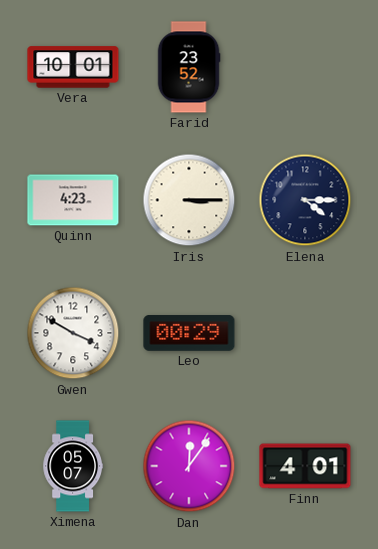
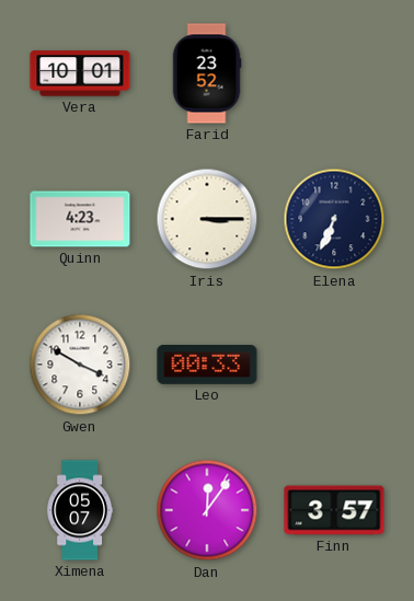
Elena: 4:15 -> 6:34
Leo: 00:29 -> 00:33
Finn: 4:01 -> 3:57
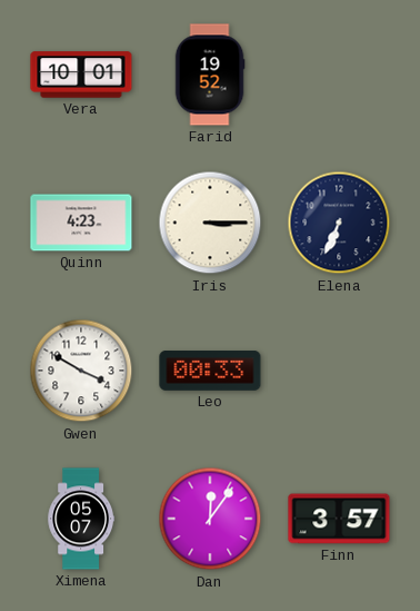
Farid: 23:52 -> 19:52
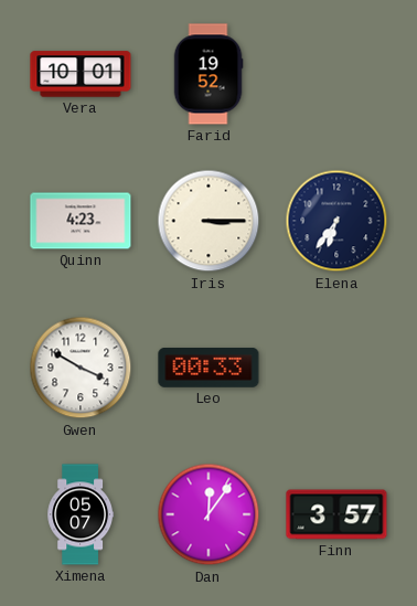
Elena: 6:34 -> 6:36
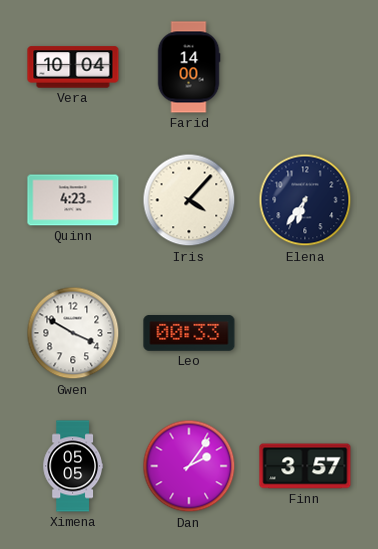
Vera: 10:01 -> 10:04
Farid: 19:52 -> 14:00
Iris: 3:15 -> 4:07
Ximena: 05:07 -> 05:05
Dan: 12:06 -> 2:06
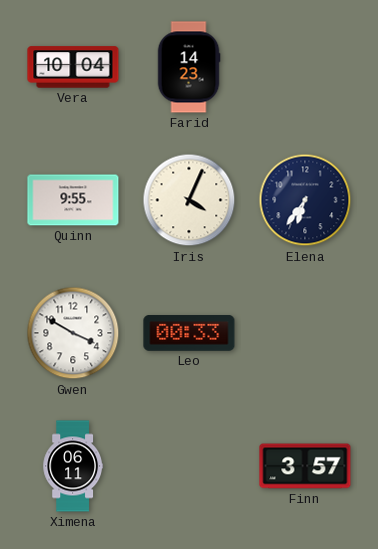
Farid: 14:00 -> 14:23
Quinn: 4:23 -> 9:55
Iris: 4:07 -> 4:04
Ximena: 05:05 -> 06:11
Dan: 2:06 -> none
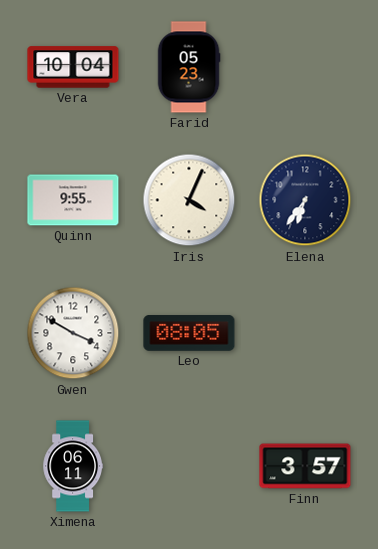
Farid: 14:23 -> 05:23
Leo: 00:33 -> 08:05
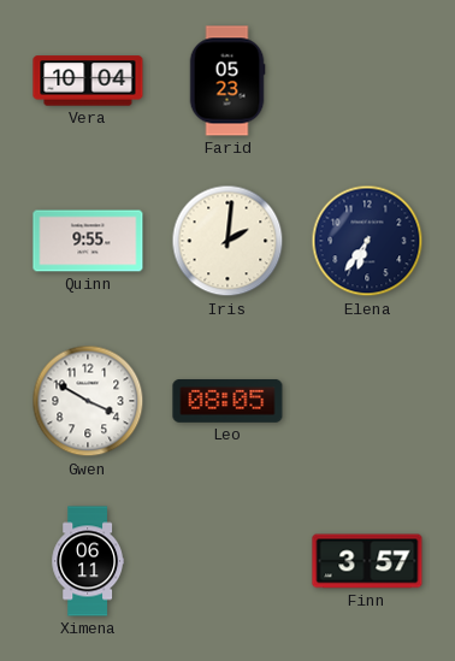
Iris: 4:04 -> 2:01
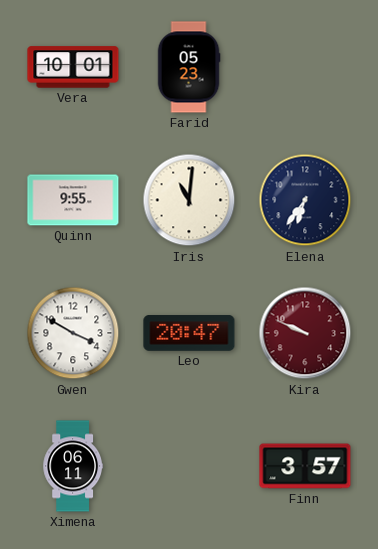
Vera: 10:04 -> 10:01
Iris: 2:01 -> 11:01
Leo: 08:05 -> 20:47
Kira: none -> 9:49
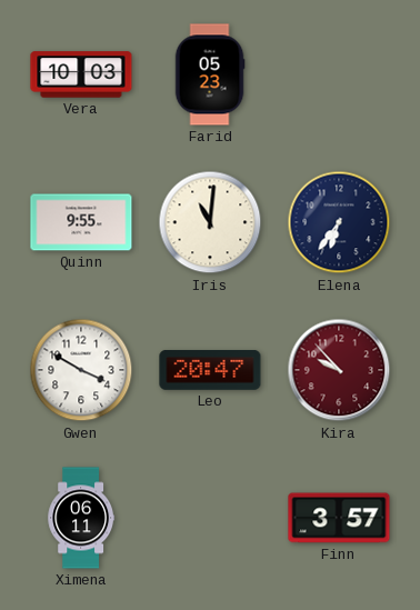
Vera: 10:01 -> 10:03
Kira: 9:49 -> 9:53
